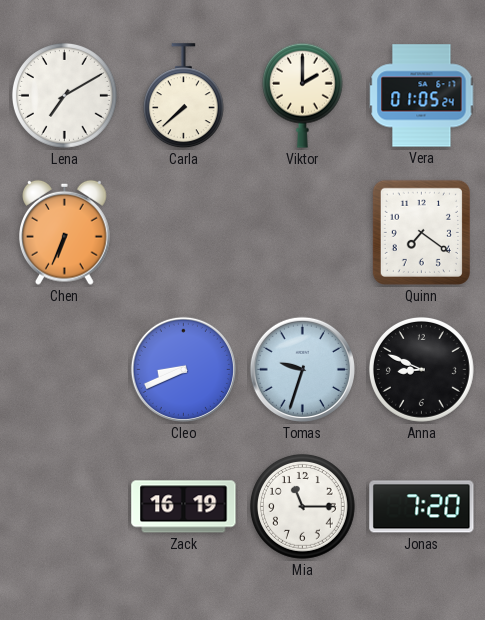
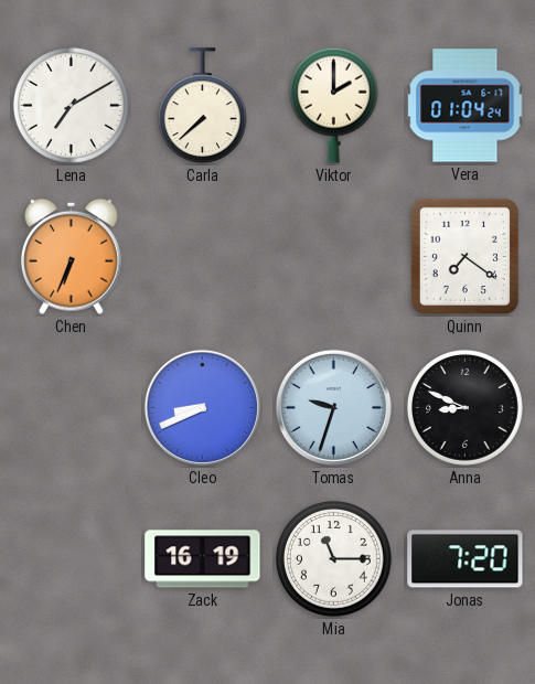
Vera: 01:05 -> 01:04
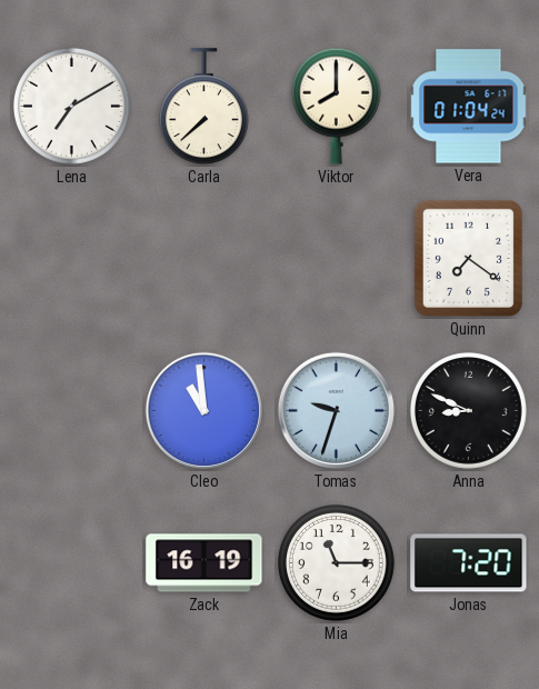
Viktor: 2:00 -> 8:00
Chen: 6:34 -> none
Cleo: 8:41 -> 10:59
